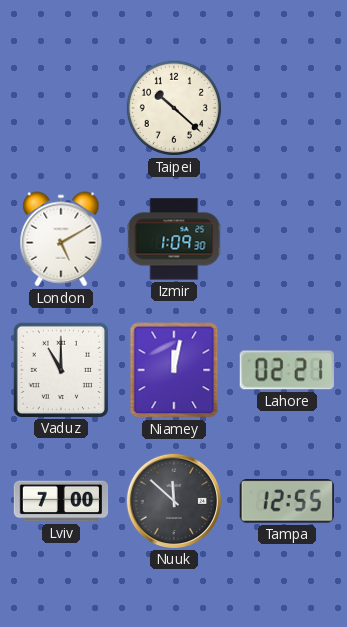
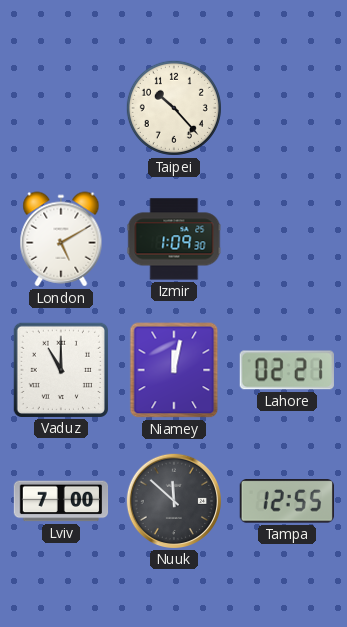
Taipei: 10:22 -> 10:23
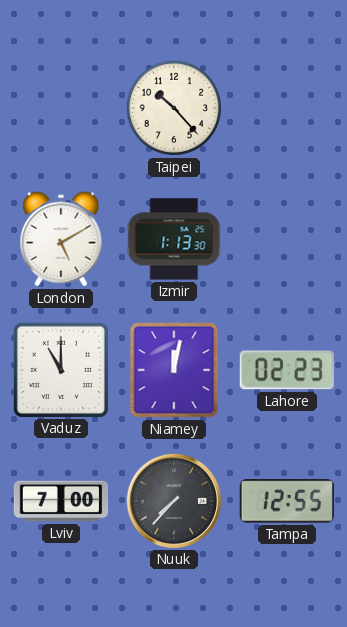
Izmir: 1:09 -> 1:13
Lahore: 02:21 -> 02:23
Nuuk: 11:52 -> 7:37
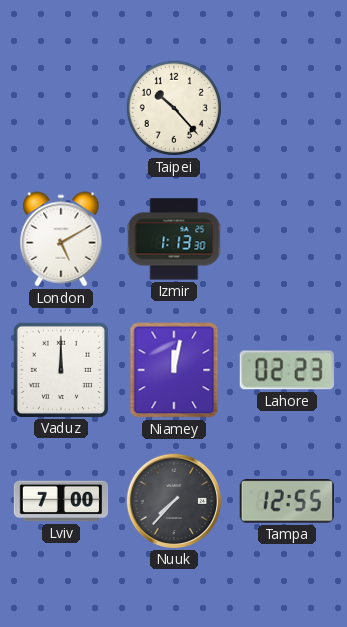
Vaduz: 11:00 -> 12:00
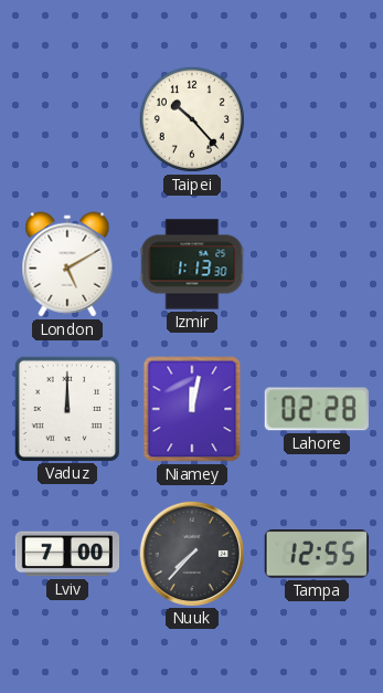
Lahore: 02:23 -> 02:28
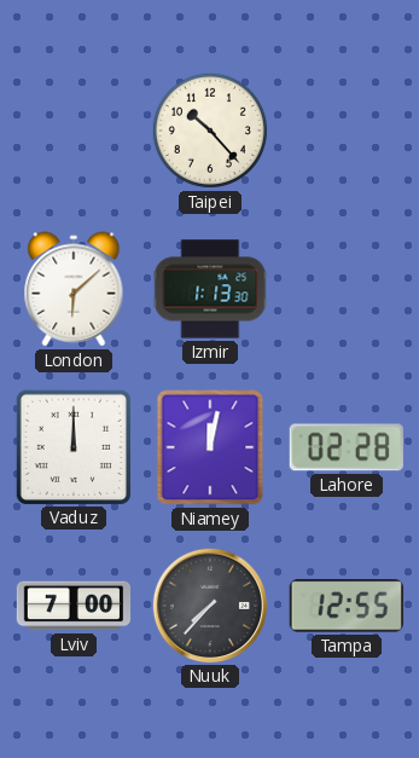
London: 5:10 -> 6:08
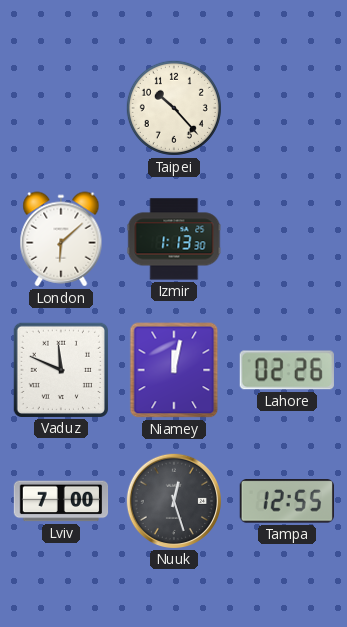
Vaduz: 12:00 -> 11:49
Lahore: 02:28 -> 02:26
Nuuk: 7:37 -> 12:27
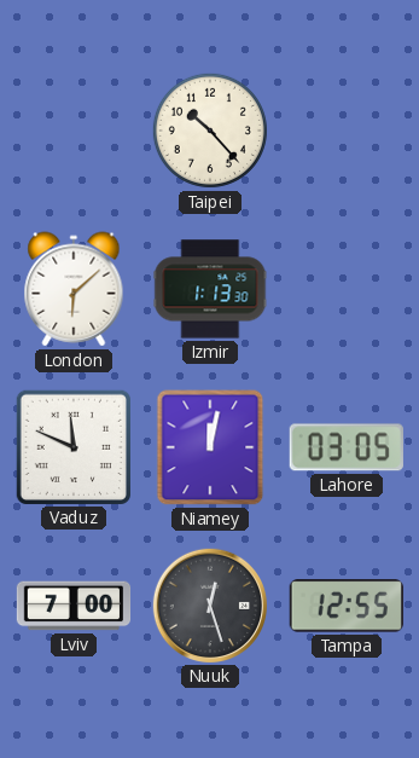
Lahore: 02:26 -> 03:05
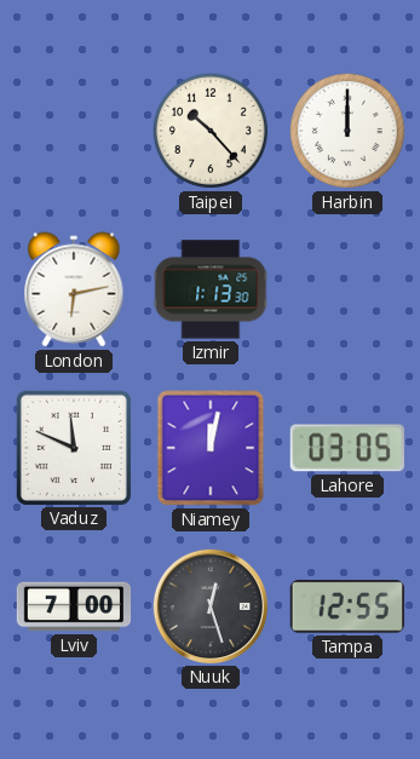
Harbin: none -> 12:00
London: 6:08 -> 6:13
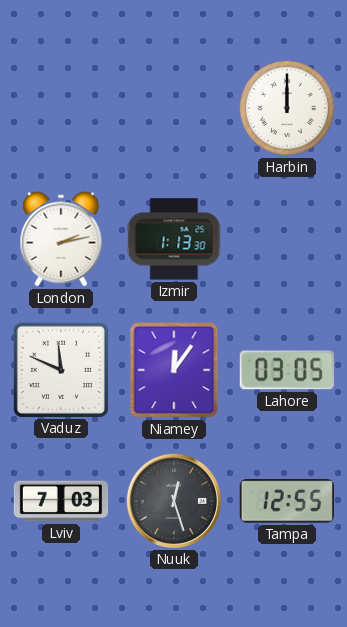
Taipei: 10:23 -> none
London: 6:13 -> 2:13
Niamey: 12:02 -> 12:06
Lviv: 7:00 -> 7:03
